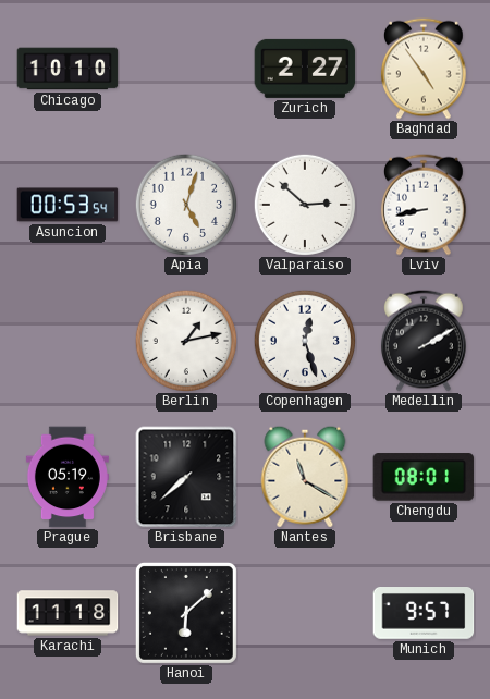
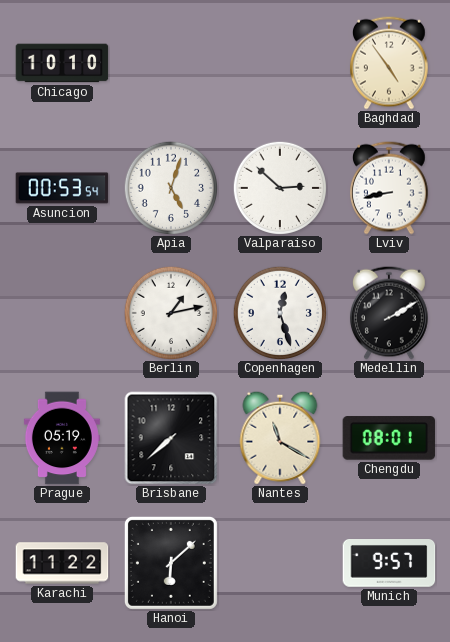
Zurich: 2:27 -> none
Karachi: 11:18 -> 11:22
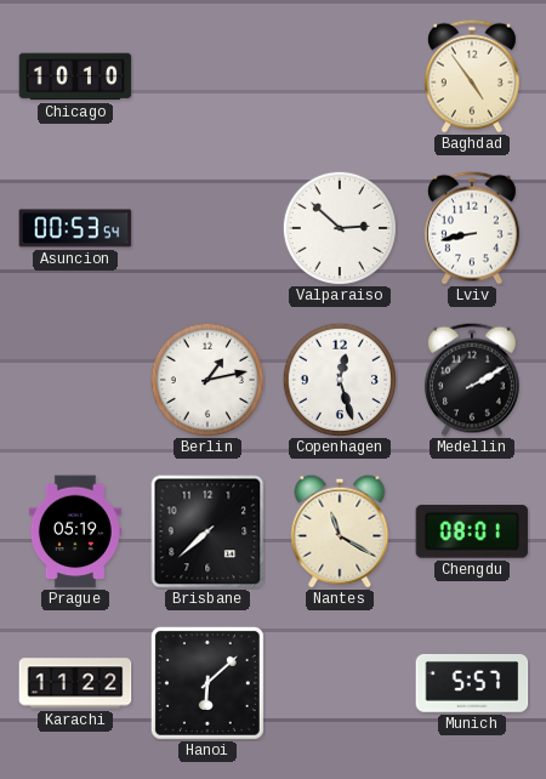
Apia: 5:03 -> none
Munich: 9:57 -> 5:57
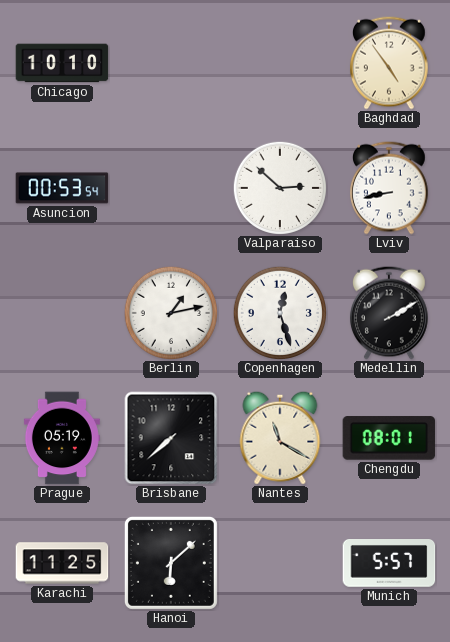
Karachi: 11:22 -> 11:25
